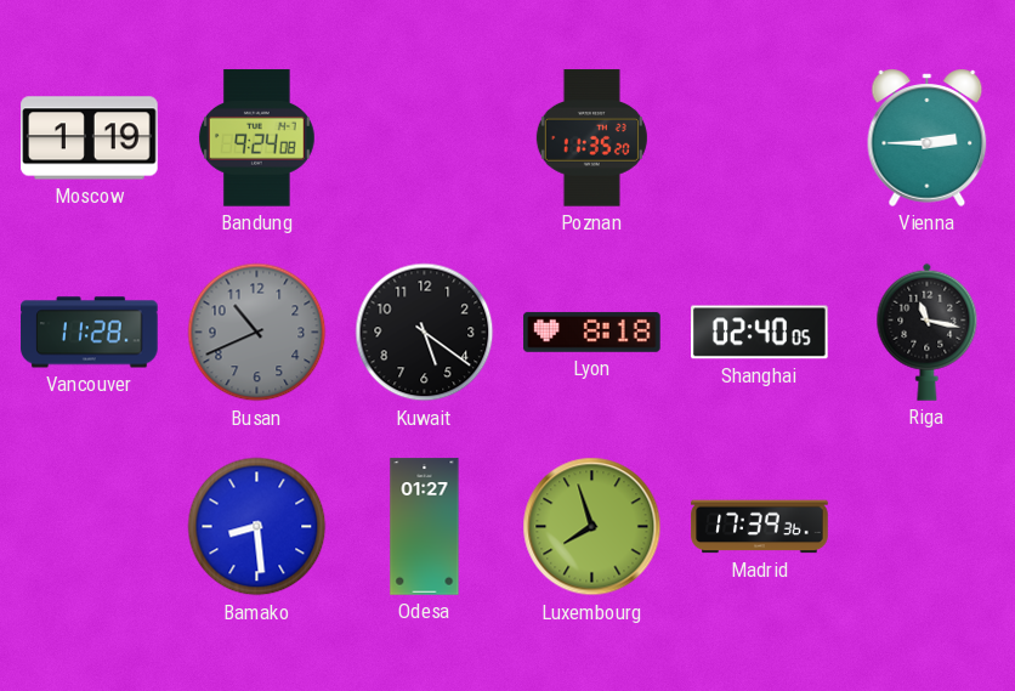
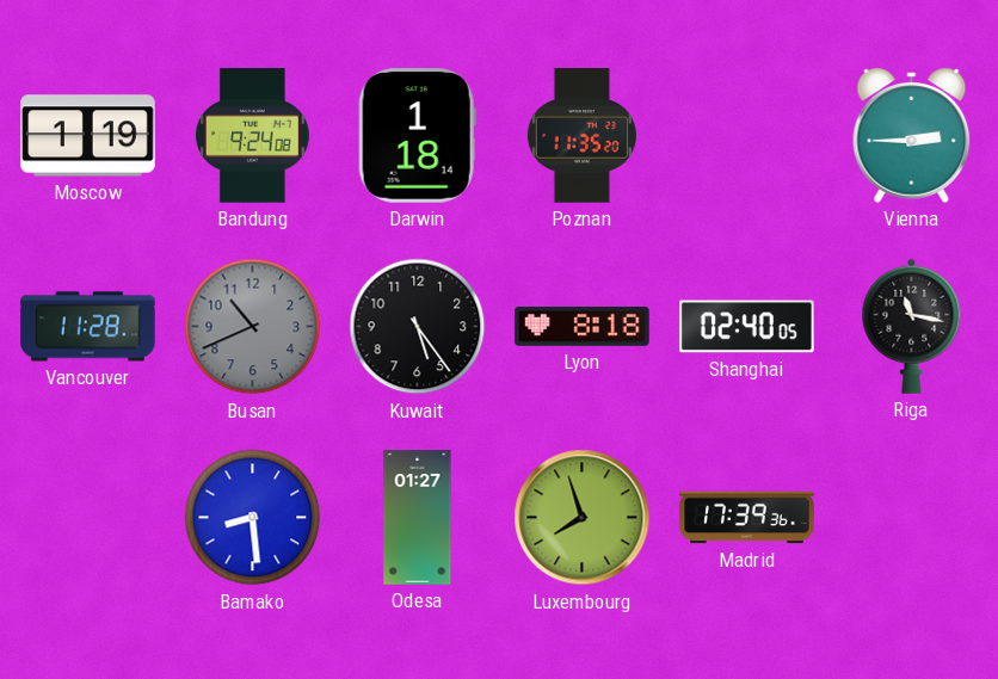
Darwin: none -> 1:18
Kuwait: 5:21 -> 5:24
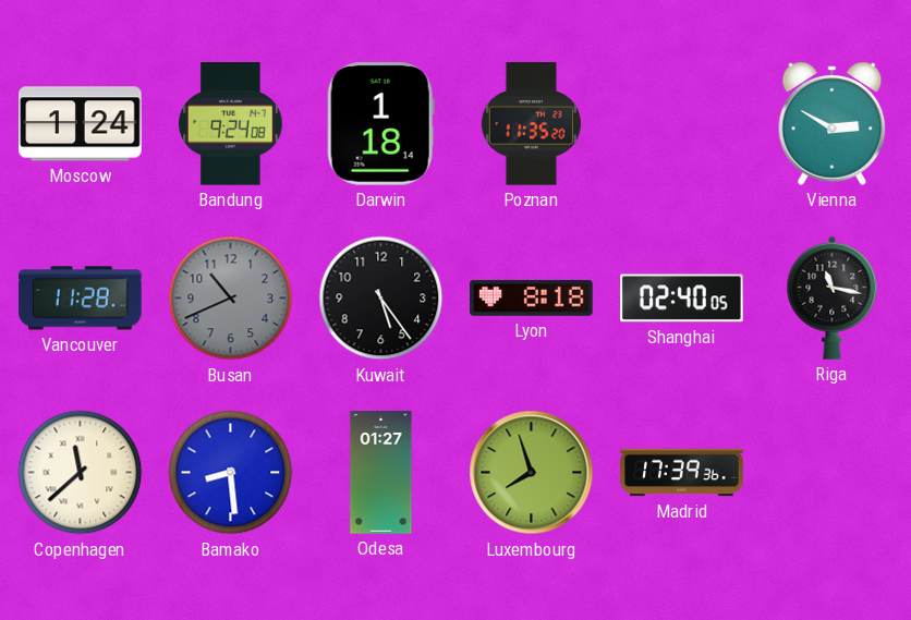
Moscow: 1:19 -> 1:24
Vienna: 2:45 -> 2:50
Copenhagen: none -> 11:38
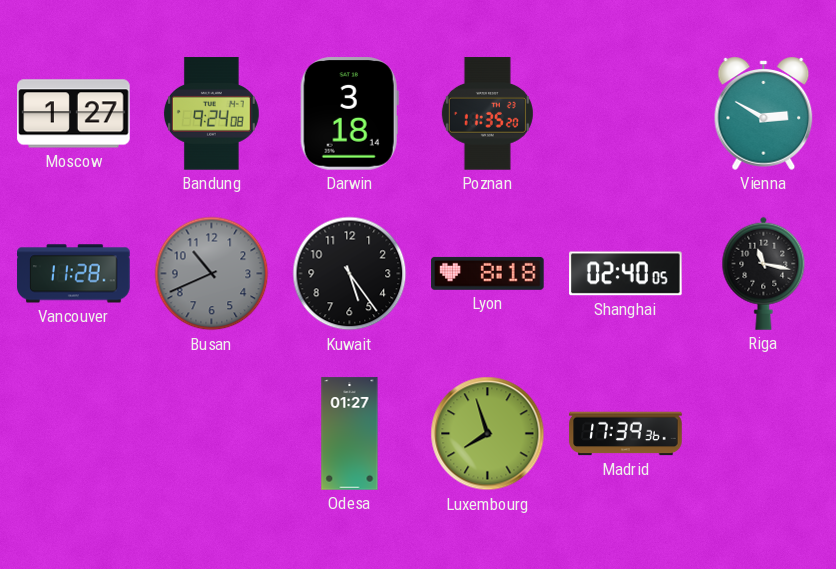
Moscow: 1:24 -> 1:27
Darwin: 1:18 -> 3:18
Copenhagen: 11:38 -> none
Bamako: 8:29 -> none
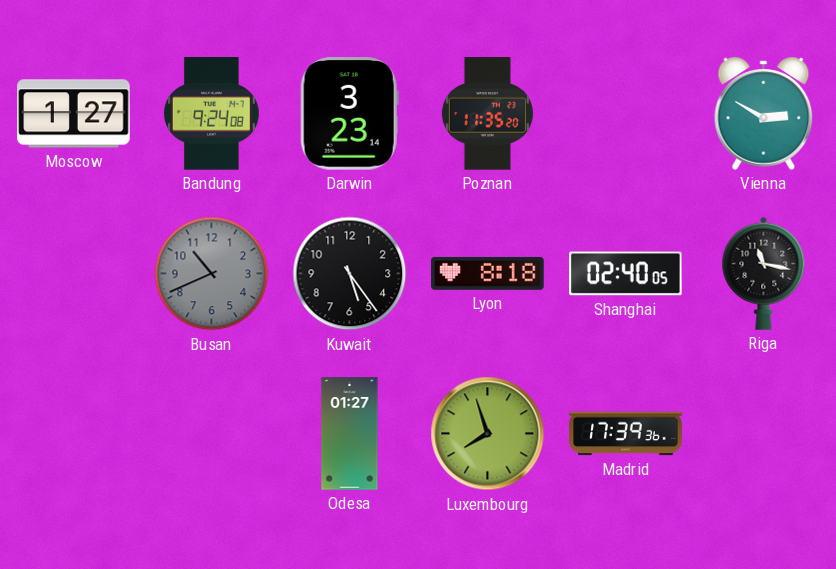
Darwin: 3:18 -> 3:23
Vancouver: 11:28 -> none
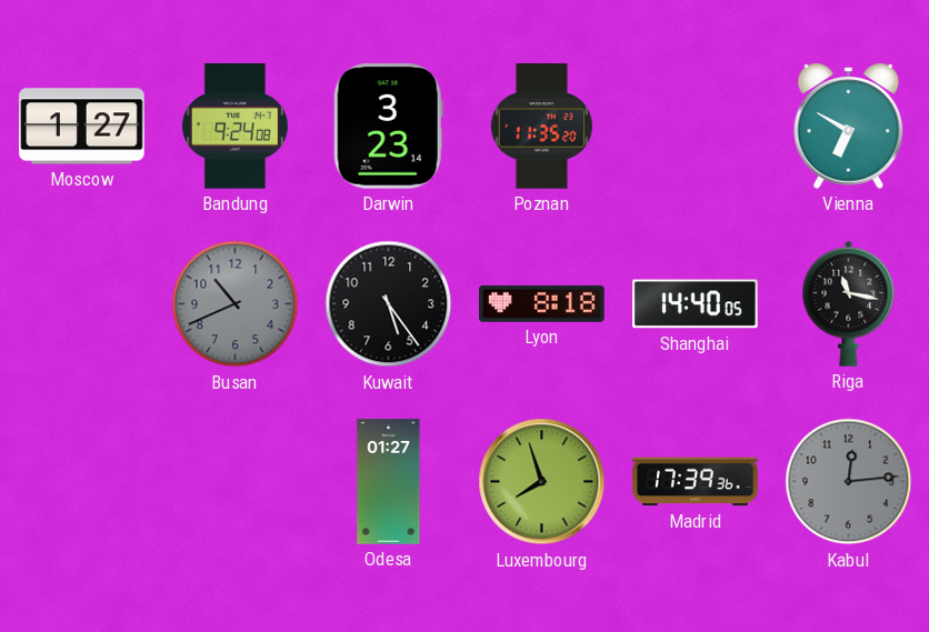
Vienna: 2:50 -> 6:50
Shanghai: 02:40 -> 14:40
Kabul: none -> 12:14
